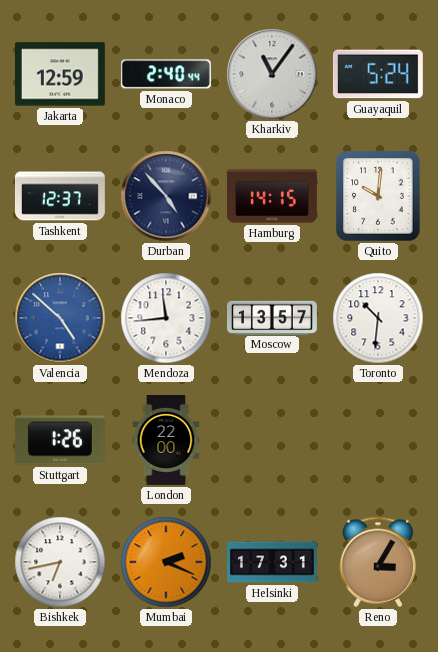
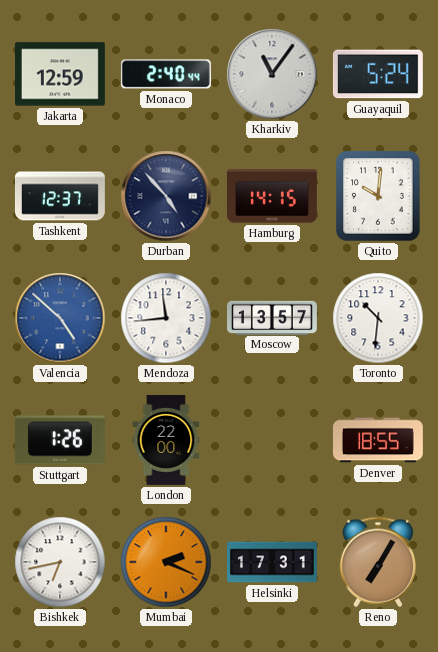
Denver: none -> 18:55
Reno: 3:05 -> 7:05
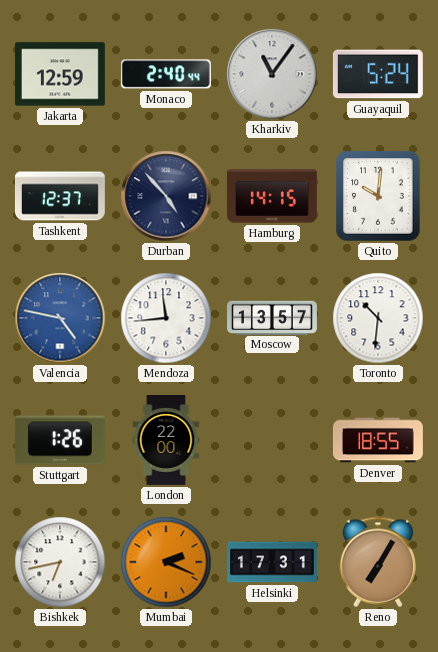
Valencia: 4:52 -> 4:47
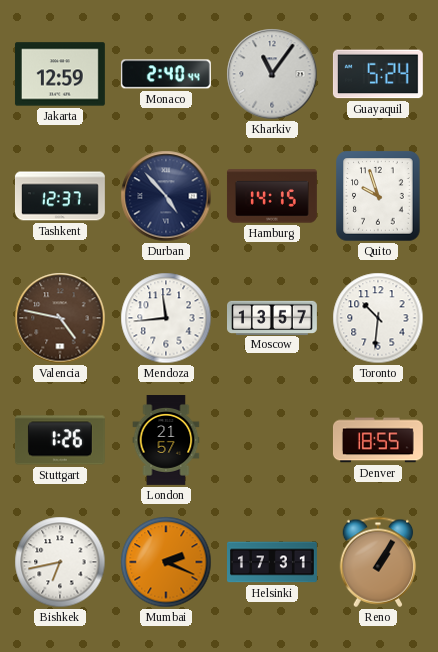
Quito: 10:01 -> 9:57
Valencia dial: blue -> brown
London: 22:00 -> 21:57
Reno: 7:05 -> 1:05
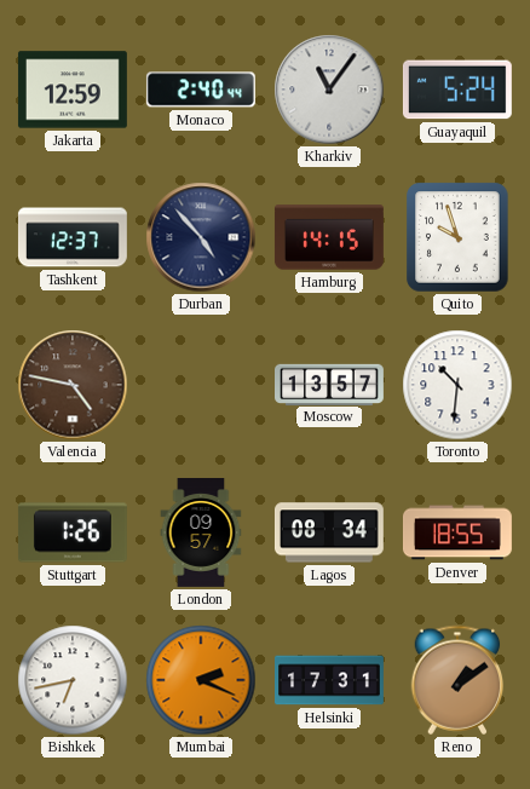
Mendoza: 11:44 -> none
London: 21:57 -> 09:57
Lagos: none -> 08:34
Reno: 1:05 -> 1:09
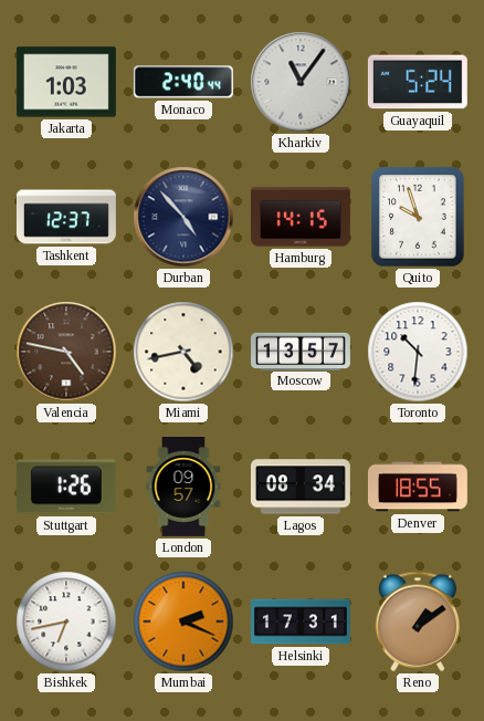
Jakarta: 12:59 -> 1:03
Miami: none -> 4:43
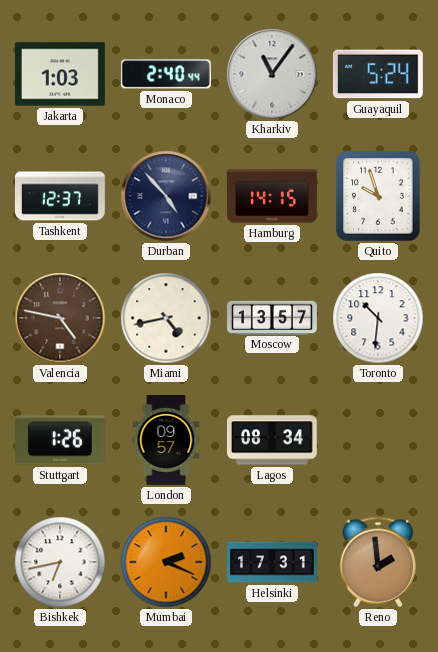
Denver: 18:55 -> none
Reno: 1:09 -> 1:59
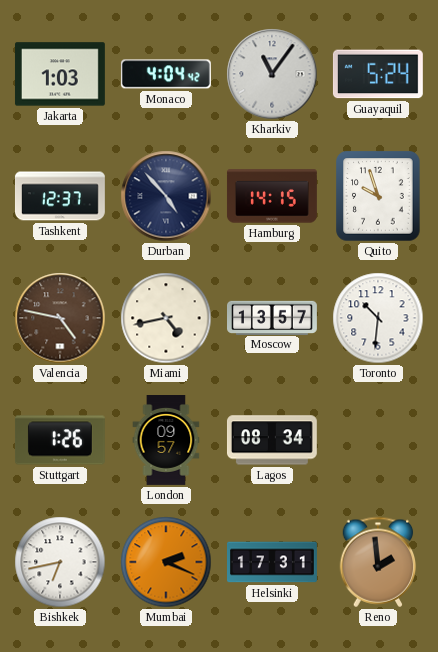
Monaco: 2:40 -> 4:04
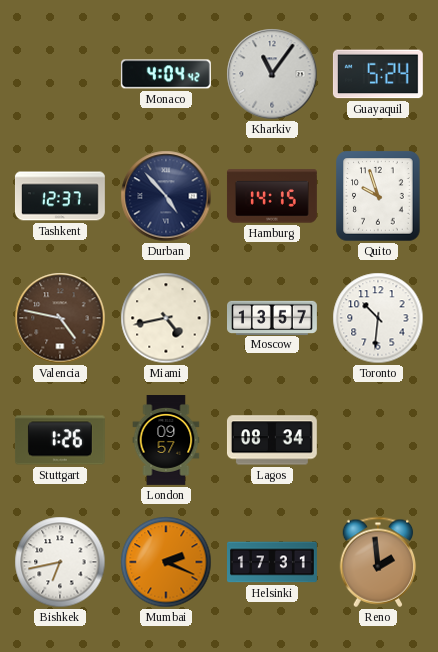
Jakarta: 1:03 -> none
